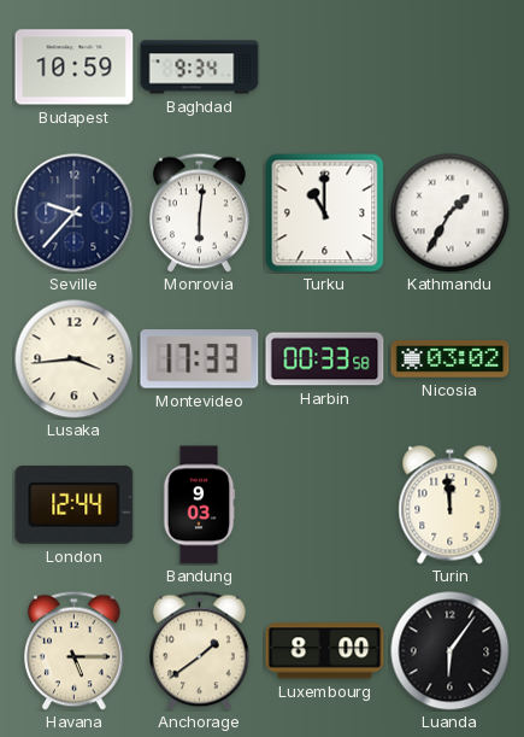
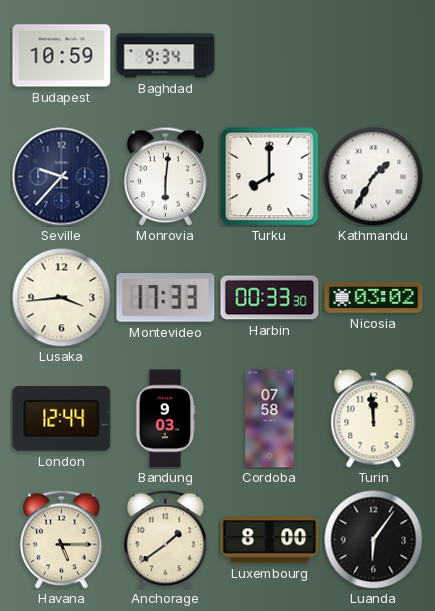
Turku: 11:00 -> 8:00
Harbin: 00:33:58 -> 00:33:30
Cordoba: none -> 07:58
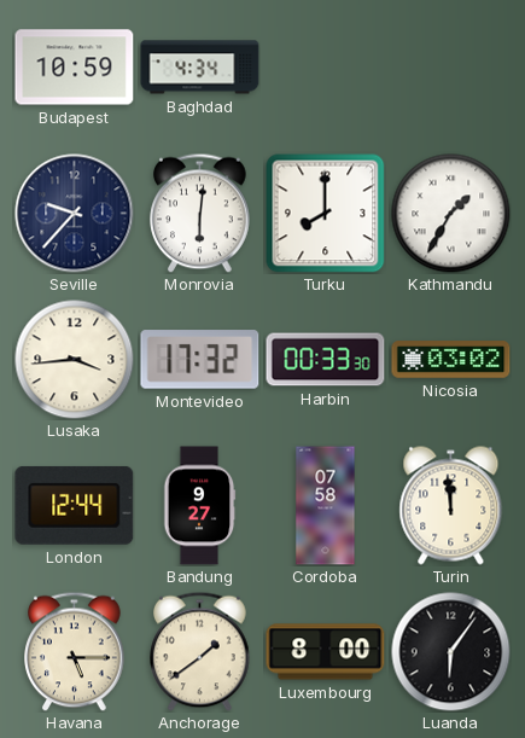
Baghdad: 9:34 -> 4:34
Montevideo: 17:33 -> 17:32
Bandung: 9:03 -> 9:27
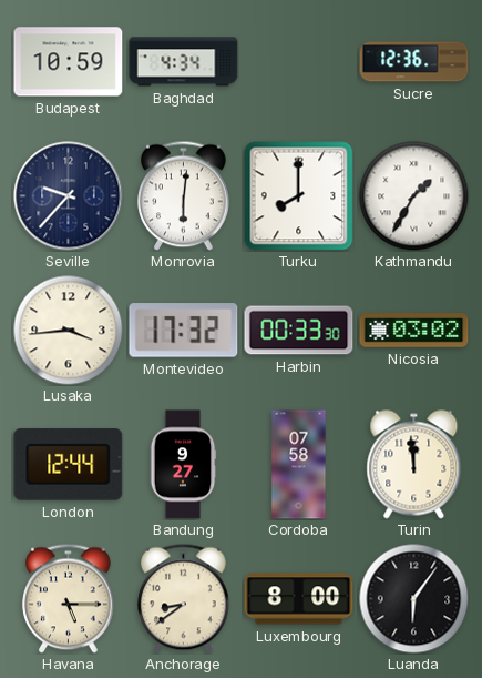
Sucre: none -> 12:36
Anchorage: 1:39 -> 8:39
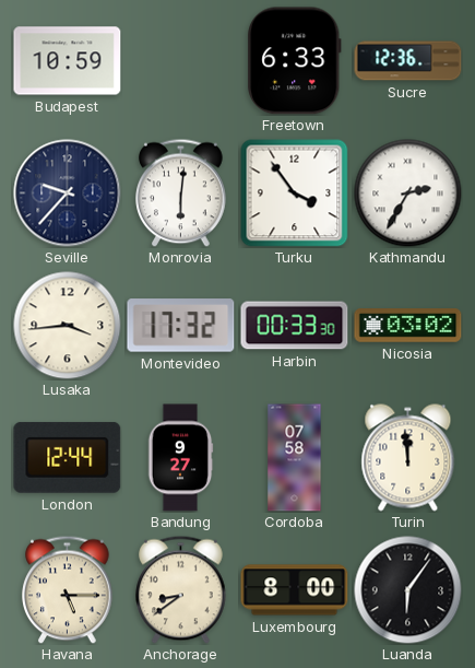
Baghdad: 4:34 -> none
Freetown: none -> 6:33
Turku: 8:00 -> 3:54
Kathmandu: 1:35 -> 2:35
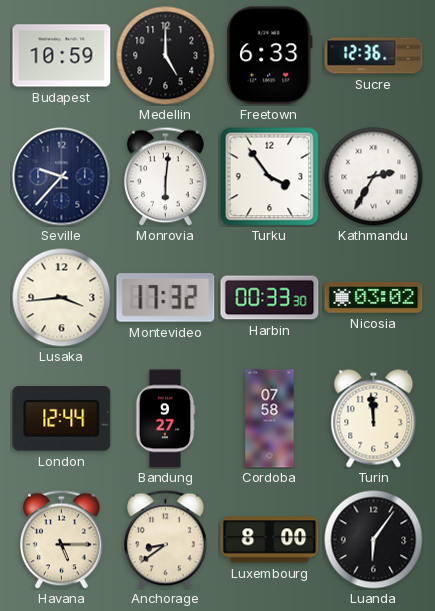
Medellin: none -> 5:00
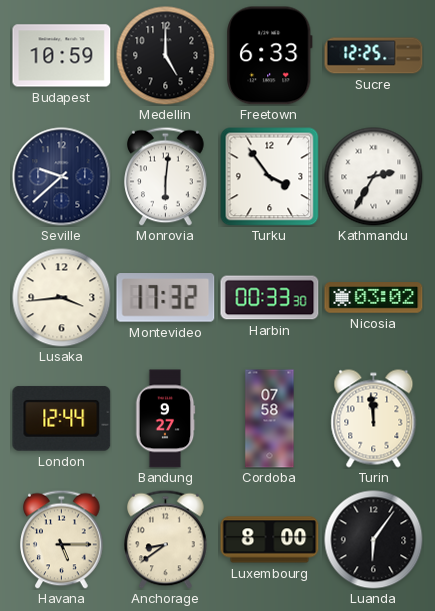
Sucre: 12:36 -> 12:25
Seville: 9:37 -> 9:38
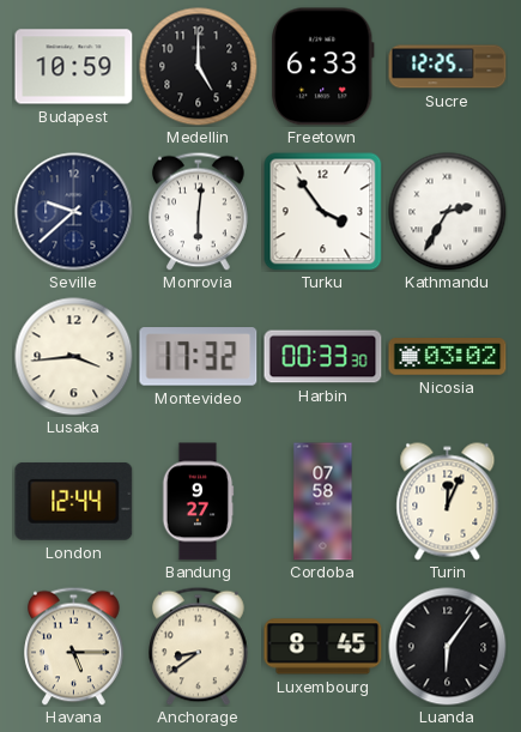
Turin: 11:59 -> 12:04
Luxembourg: 8:00 -> 8:45
